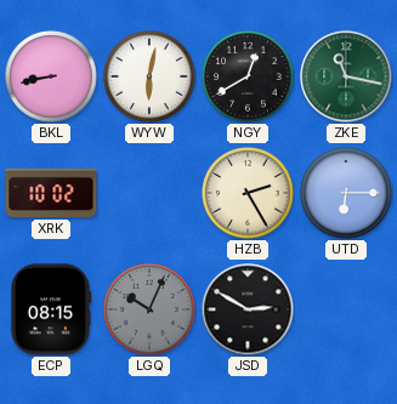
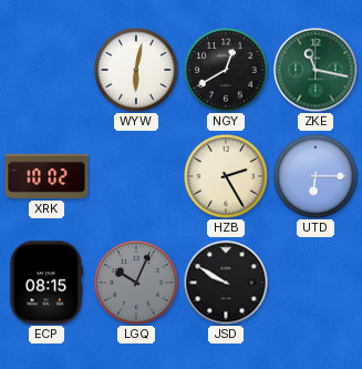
BKL: 8:43 -> none
JSD: 2:50 -> 9:50
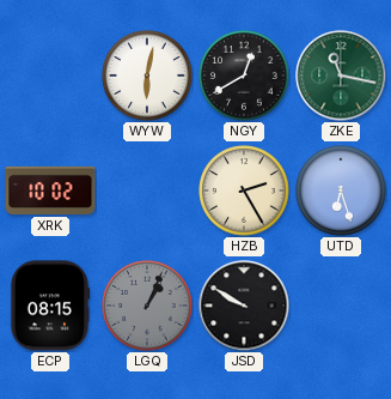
UTD: 6:15 -> 6:27
LGQ: 10:04 -> 1:04
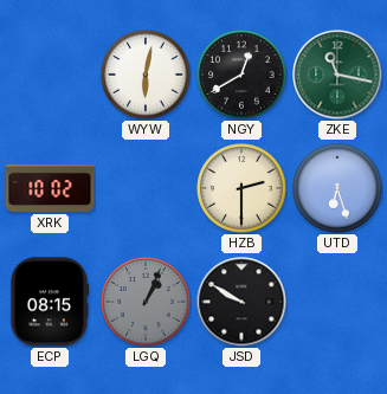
HZB: 2:25 -> 2:30
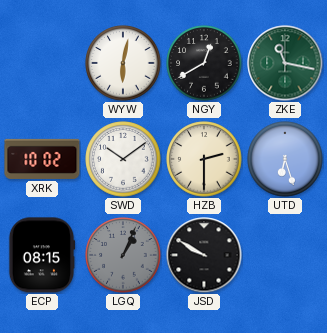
SWD: none -> 10:09
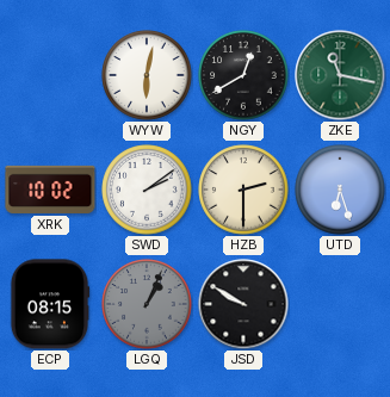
SWD: 10:09 -> 2:09
